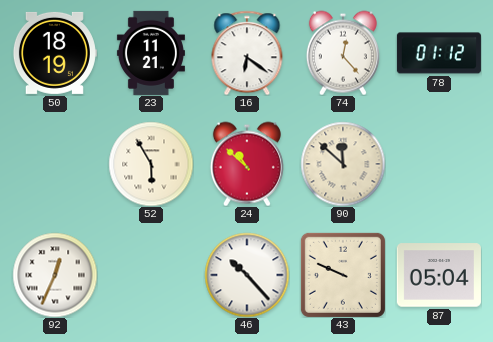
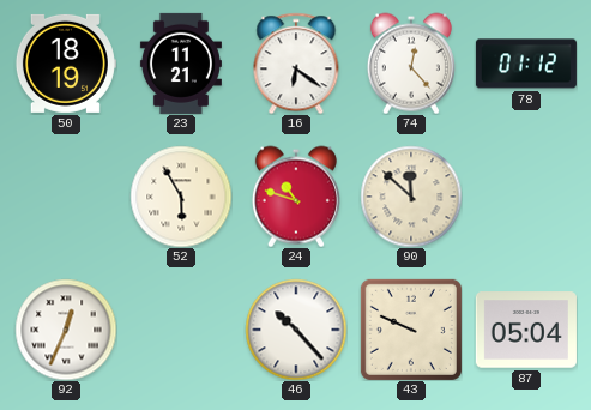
24: 10:52 -> 10:48
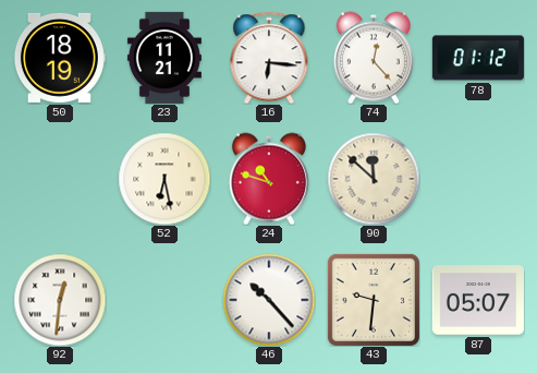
16: 6:21 -> 6:16
52: 5:55 -> 6:28
92: 12:34 -> 12:31
43: 9:49 -> 9:31
87: 05:04 -> 05:07
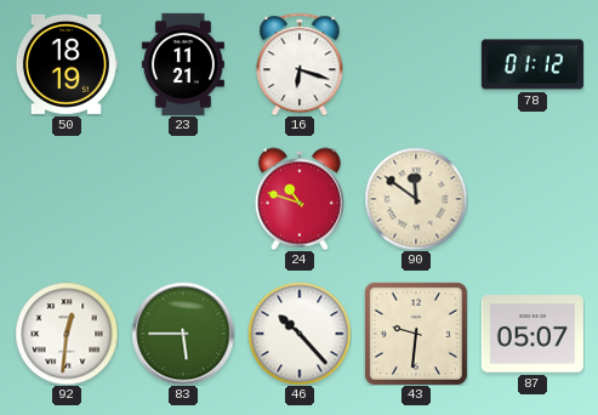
16: 6:16 -> 6:18
74: 12:23 -> none
52: 6:28 -> none
90: 11:52 -> 11:51
83: none -> 5:45
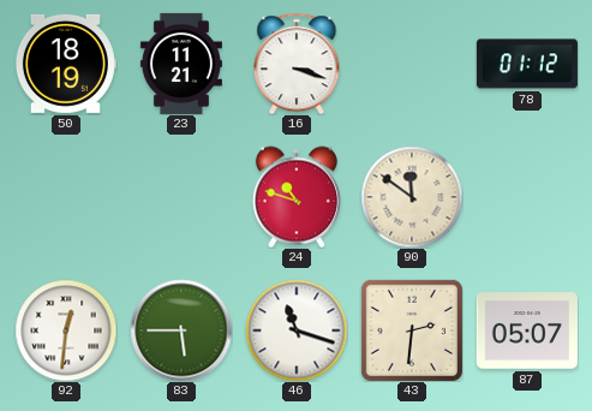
16: 6:18 -> 3:18
46: 10:23 -> 11:18
43: 9:31 -> 2:31
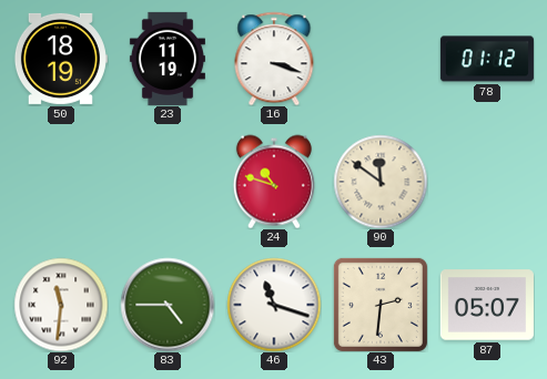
23: 11:21 -> 11:19
92: 12:31 -> 11:31
83: 5:45 -> 4:45
